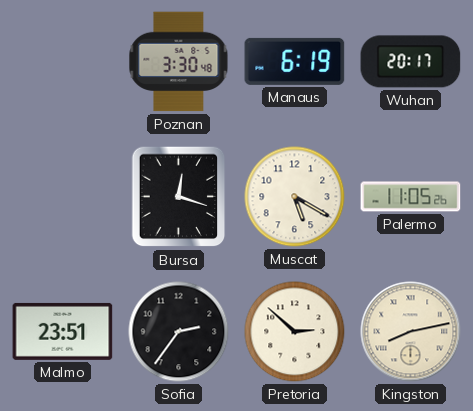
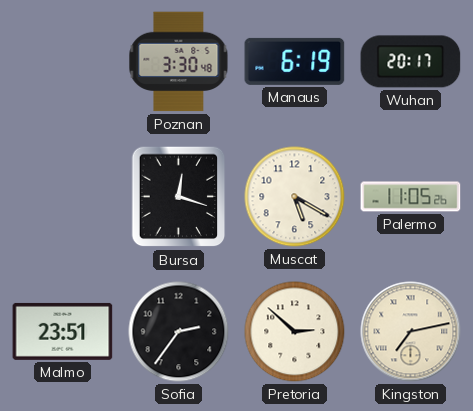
Kingston: 8:13 -> 7:13
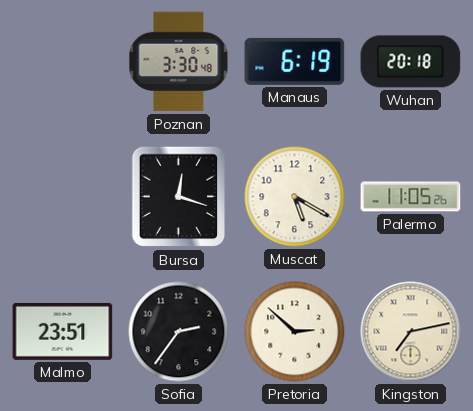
Wuhan: 20:17 -> 20:18
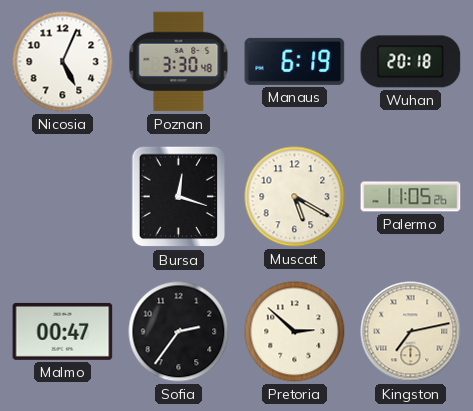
Nicosia: none -> 5:04
Malmo: 23:51 -> 00:47
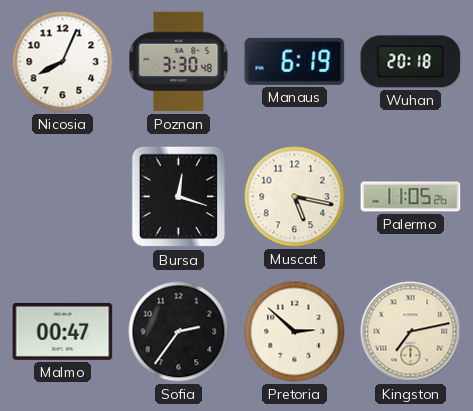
Nicosia: 5:04 -> 8:04
Muscat: 5:20 -> 5:17
